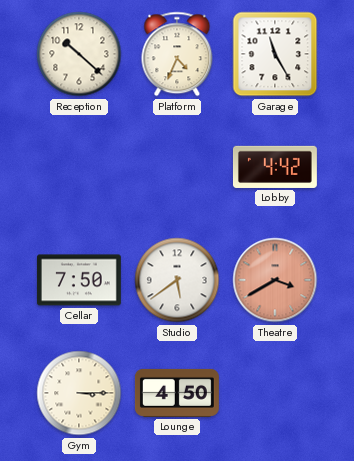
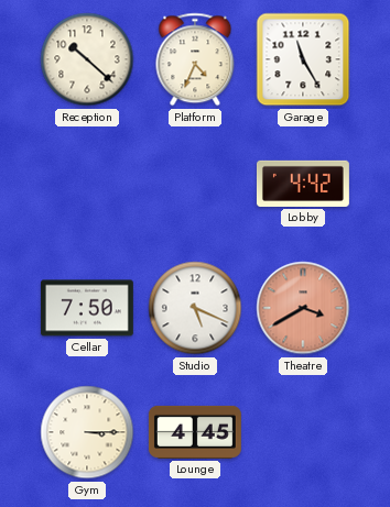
Studio: 5:39 -> 5:19
Lounge: 4:50 -> 4:45
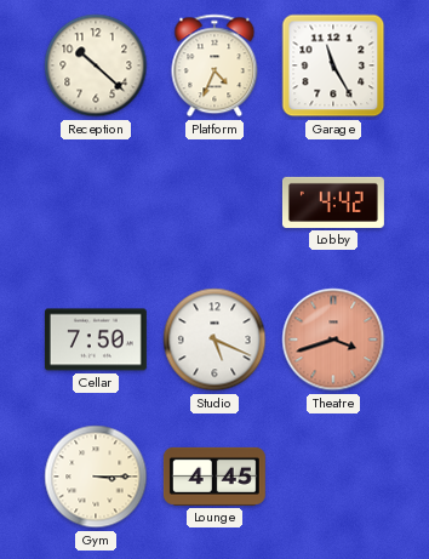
Theatre: 3:40 -> 3:42
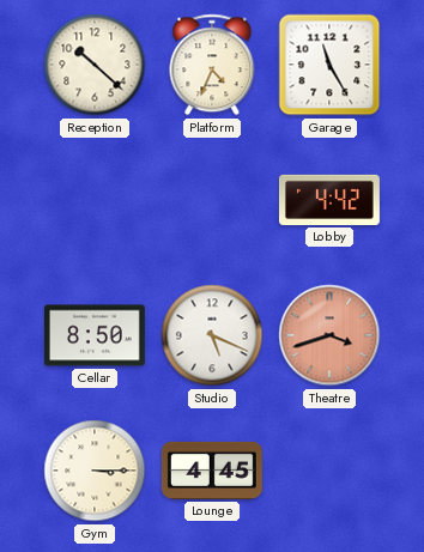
Cellar: 7:50 -> 8:50
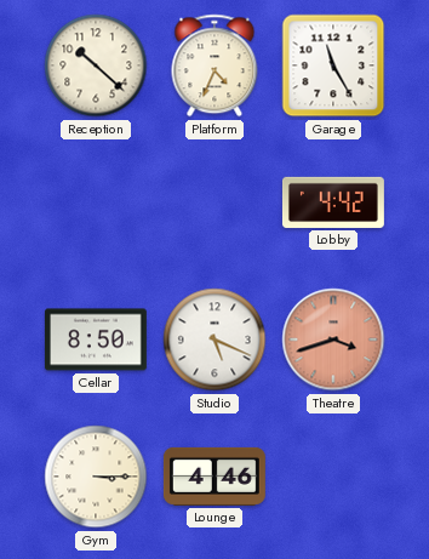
Lounge: 4:45 -> 4:46
